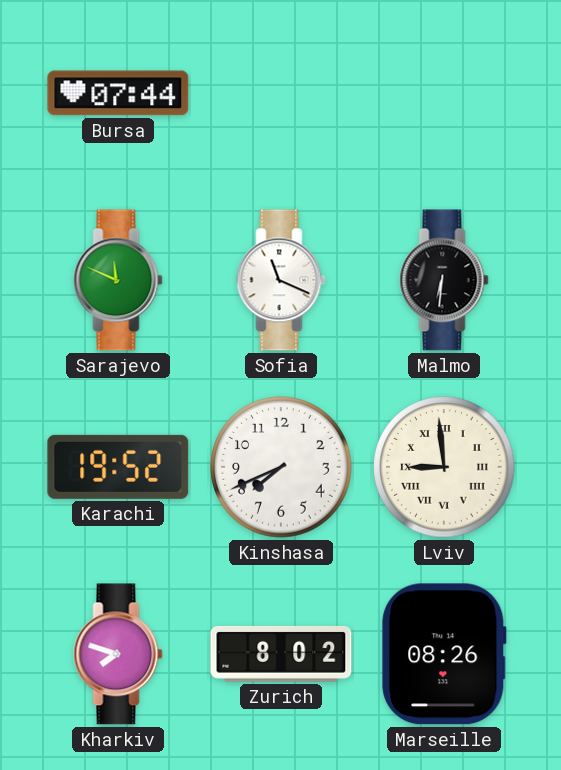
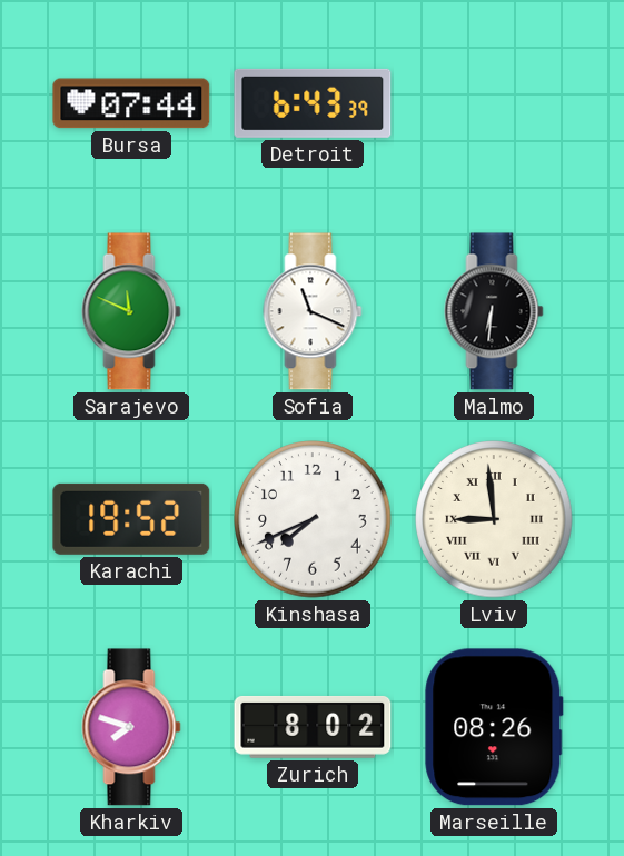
Detroit: none -> 6:43
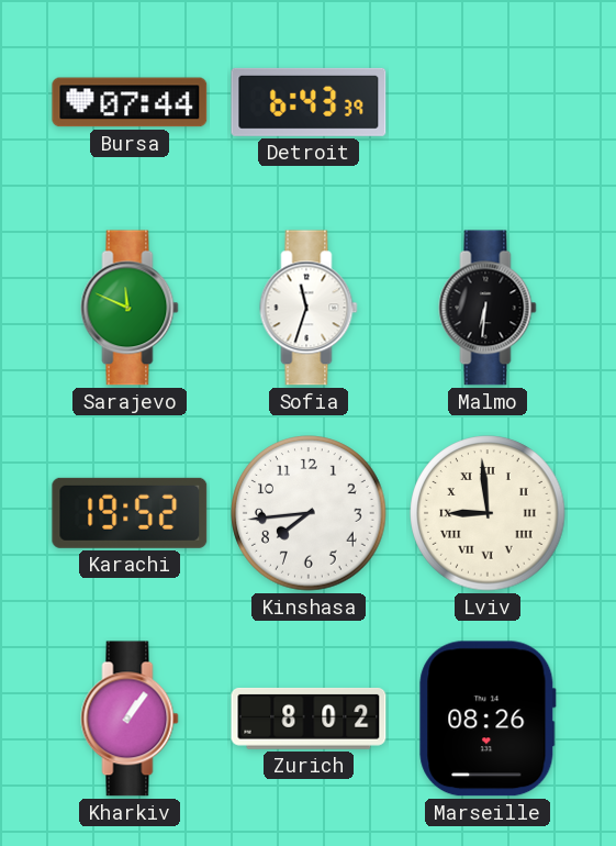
Sofia: 11:19 -> 11:33
Kinshasa: 7:41 -> 7:44
Kharkiv: 7:48 -> 1:06
